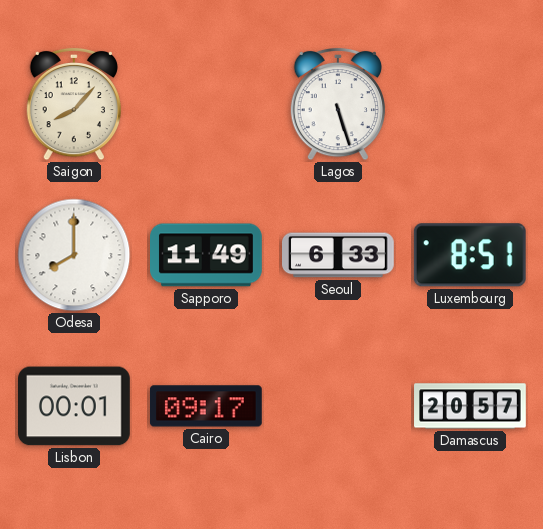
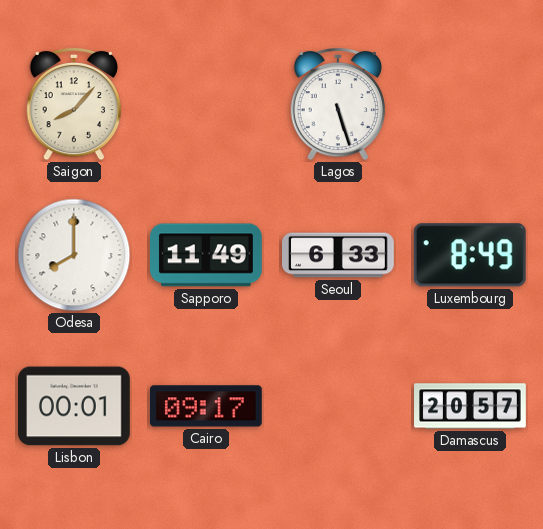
Luxembourg: 8:51 -> 8:49
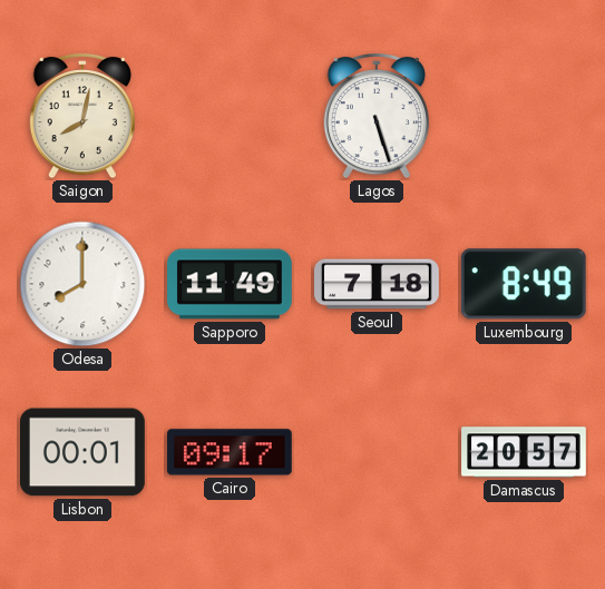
Saigon: 8:07 -> 8:02
Seoul: 6:33 -> 7:18
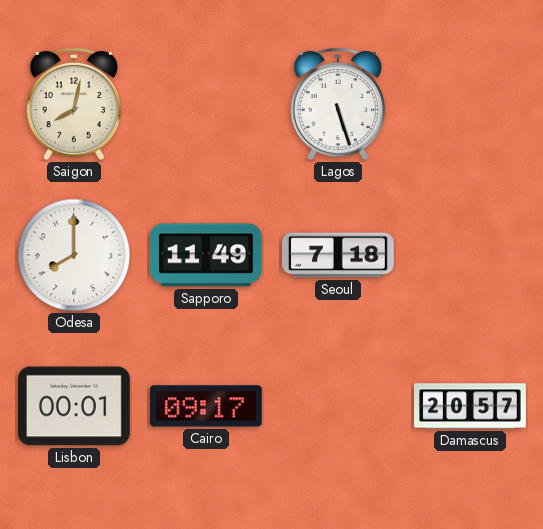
Luxembourg: 8:49 -> none
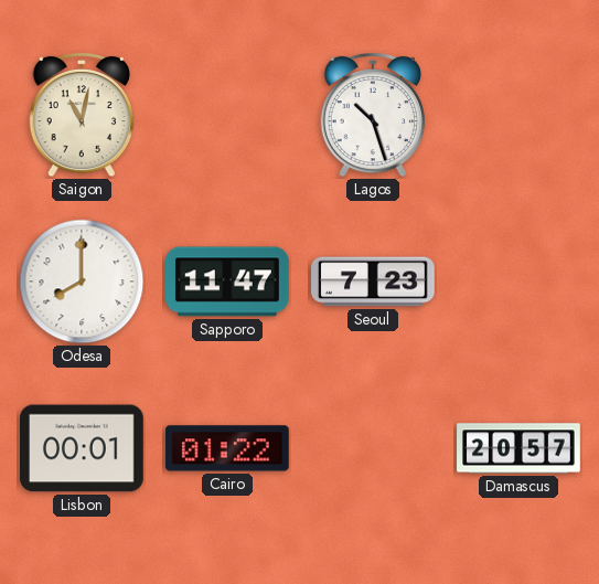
Saigon: 8:02 -> 11:02
Lagos: 5:27 -> 10:27
Sapporo: 11:49 -> 11:47
Seoul: 7:18 -> 7:23
Cairo: 09:17 -> 01:22
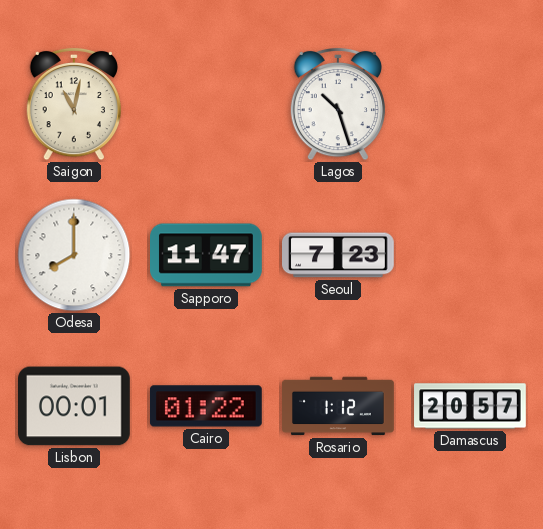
Rosario: none -> 1:12
